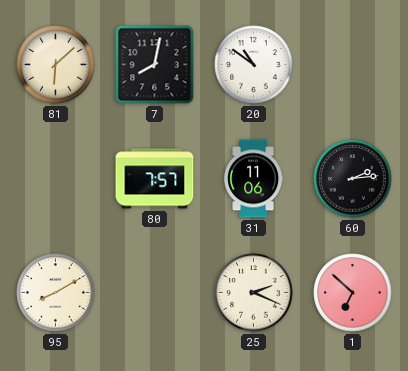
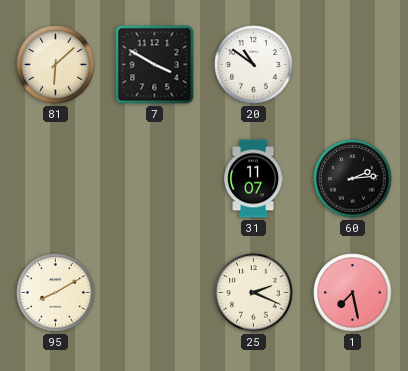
7: 8:02 -> 3:50
80: 7:57 -> none
31: 11:06 -> 11:07
1: 6:52 -> 7:28
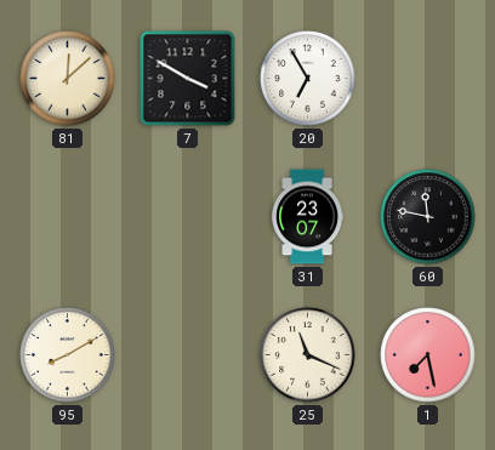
81: 6:08 -> 12:08
20: 10:51 -> 6:55
31: 11:07 -> 23:07
60: 2:14 -> 11:47
25: 2:19 -> 11:19
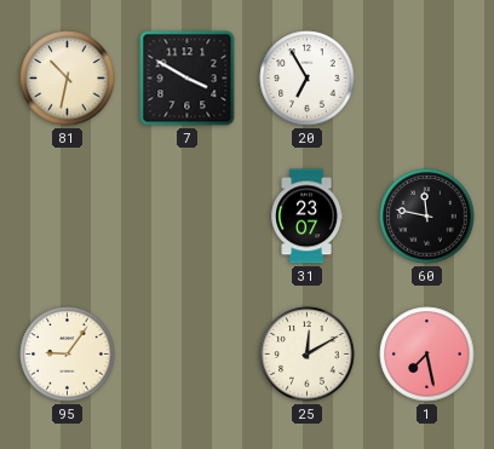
81: 12:08 -> 10:32
95: 8:10 -> 9:06
25: 11:19 -> 12:10
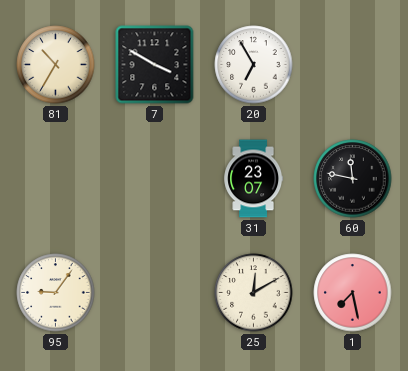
81: 10:32 -> 10:35
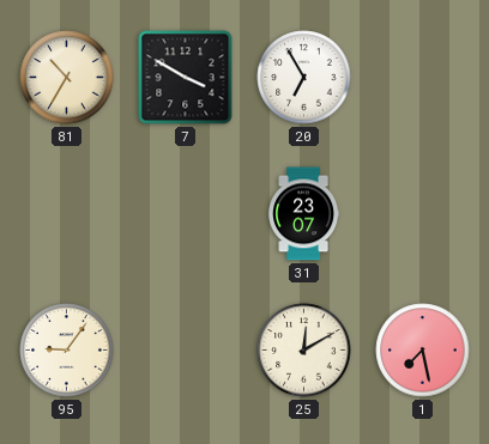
60: 11:47 -> none
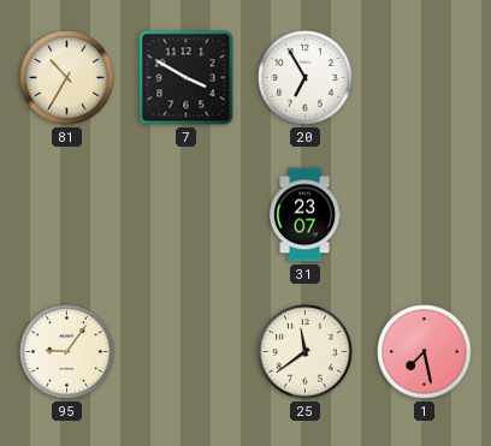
25: 12:10 -> 11:39
